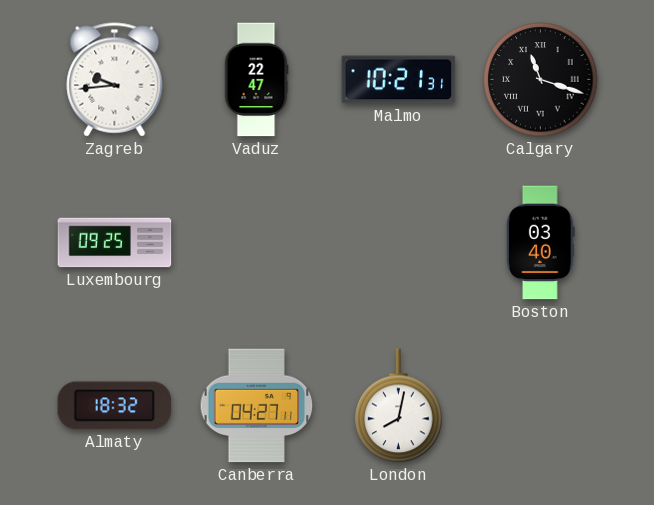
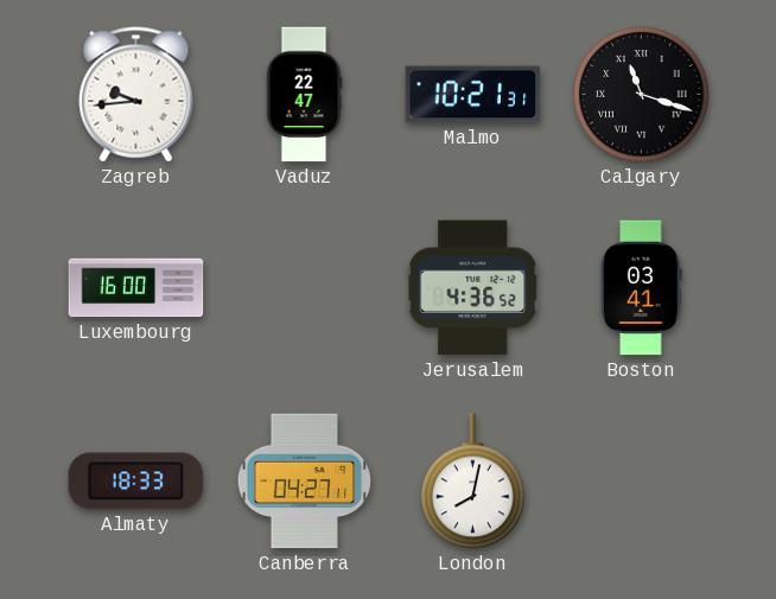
Luxembourg: 09:25 -> 16:00
Jerusalem: none -> 4:36
Boston: 03:40 -> 03:41
Almaty: 18:32 -> 18:33
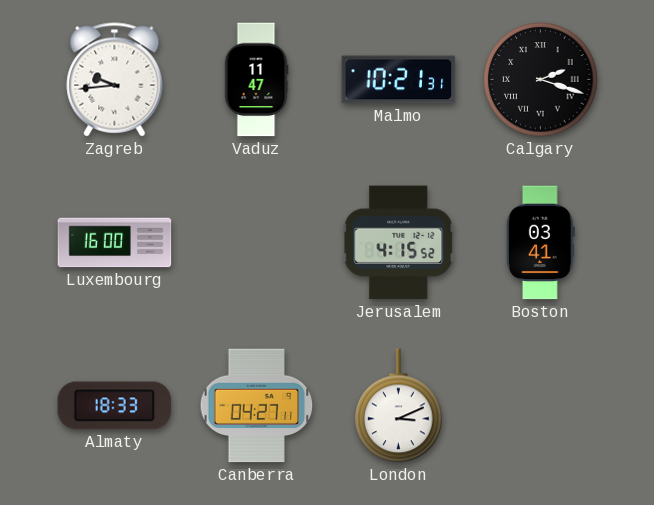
Vaduz: 22:47 -> 11:47
Calgary: 11:18 -> 2:18
Jerusalem: 4:36 -> 4:15
London: 8:02 -> 3:11
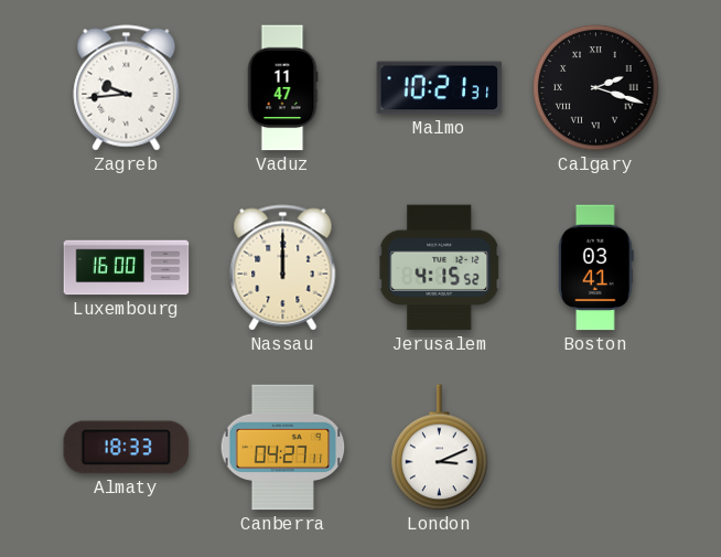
Nassau: none -> 12:00
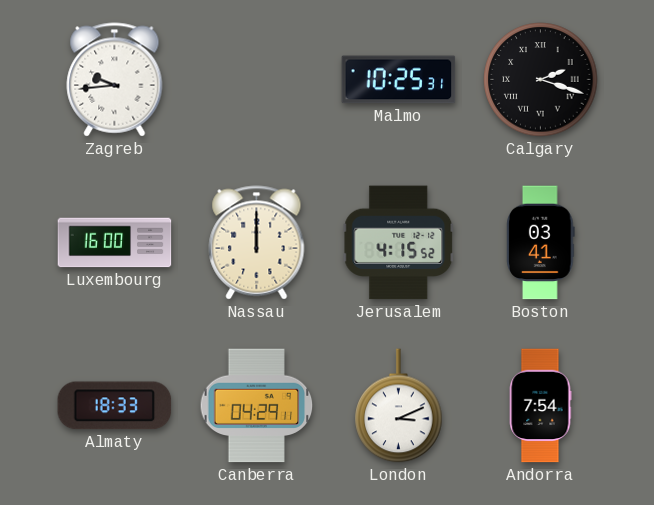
Vaduz: 11:47 -> none
Malmo: 10:21 -> 10:25
Canberra: 04:27 -> 04:29
Andorra: none -> 7:54
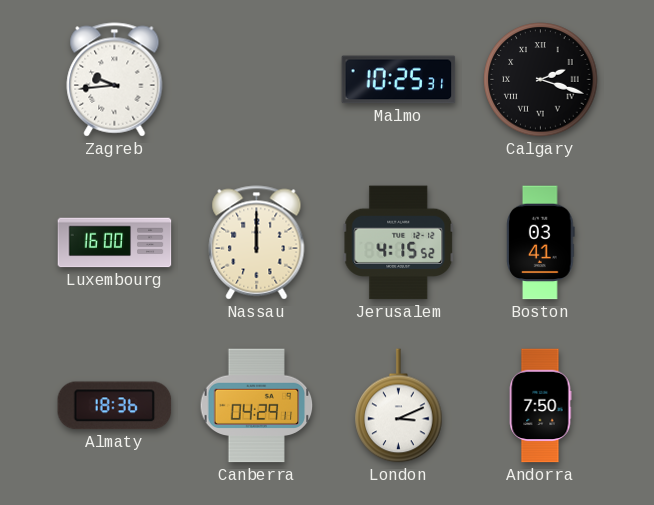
Almaty: 18:33 -> 18:36
Andorra: 7:54 -> 7:50
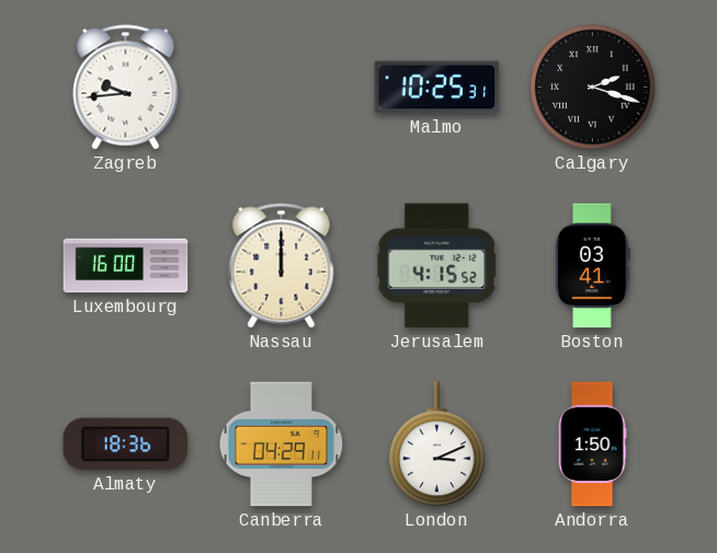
Andorra: 7:50 -> 1:50
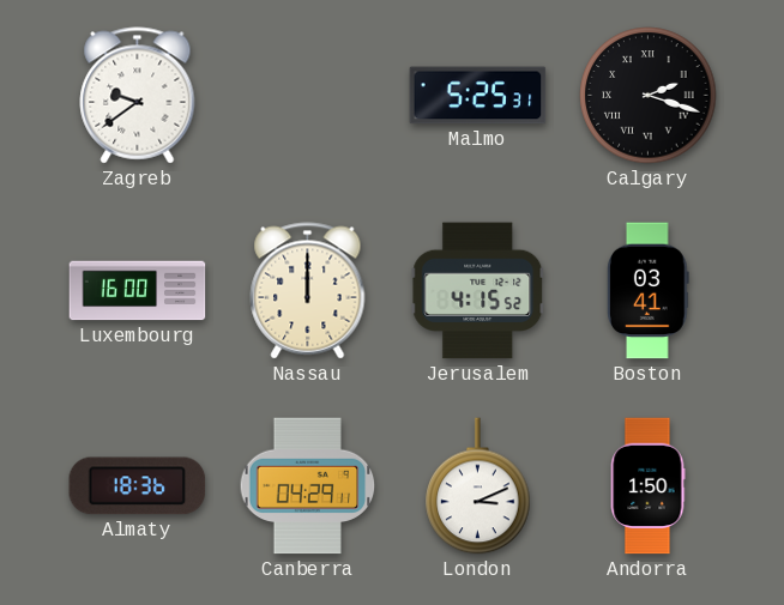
Zagreb: 9:44 -> 9:39
Malmo: 10:25 -> 5:25
